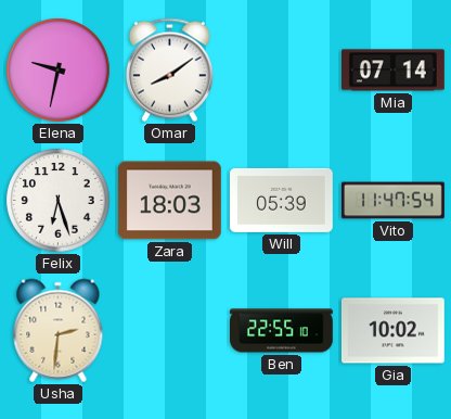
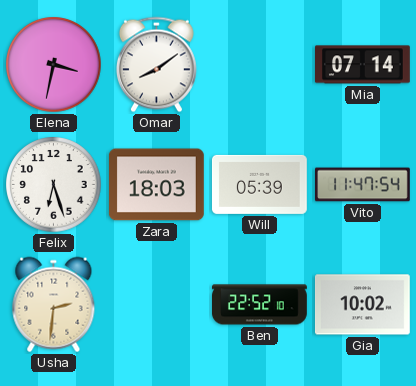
Elena: 9:32 -> 3:32
Ben: 22:55 -> 22:52
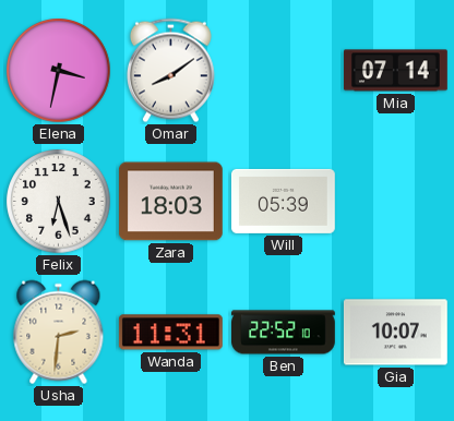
Vito: 11:47 -> none
Wanda: none -> 11:31
Gia: 10:02 -> 10:07
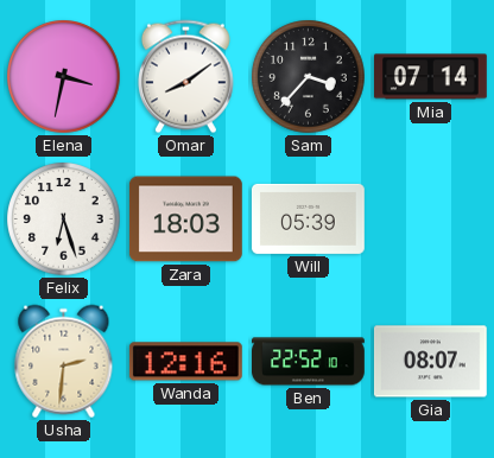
Sam: none -> 3:37
Wanda: 11:31 -> 12:16
Gia: 10:07 -> 08:07
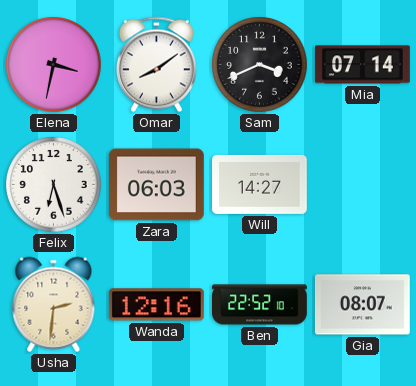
Sam: 3:37 -> 3:41
Zara: 18:03 -> 06:03
Will: 05:39 -> 14:27
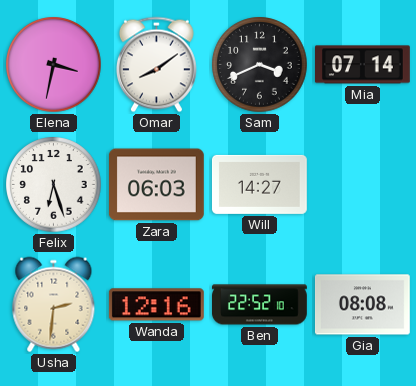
Gia: 08:07 -> 08:08
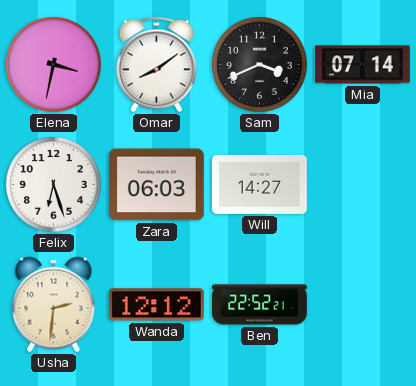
Wanda: 12:16 -> 12:12
Ben: 22:52:10 -> 22:52:21
Gia: 08:08 -> none
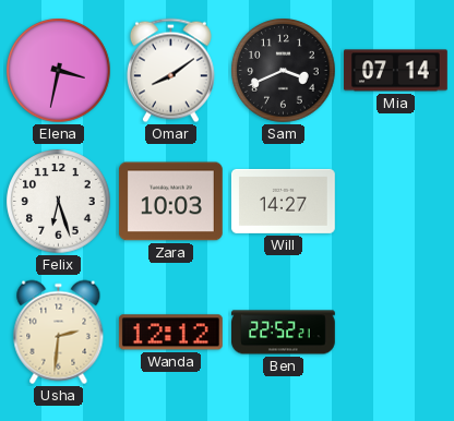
Zara: 06:03 -> 10:03
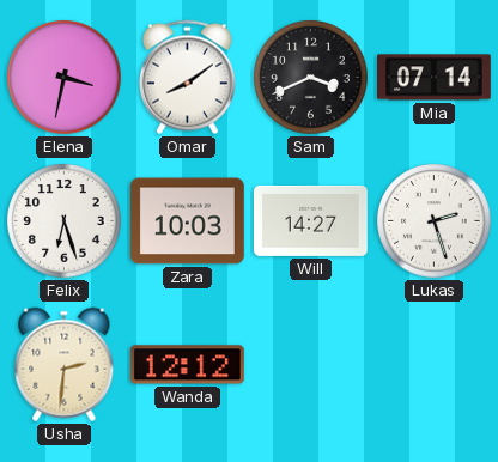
Lukas: none -> 2:27
Ben: 22:52 -> none
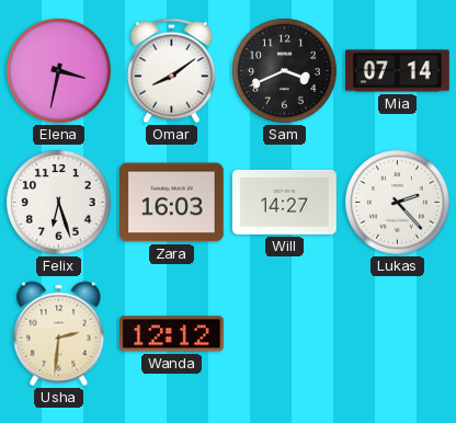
Zara: 10:03 -> 16:03
Lukas: 2:27 -> 2:23
